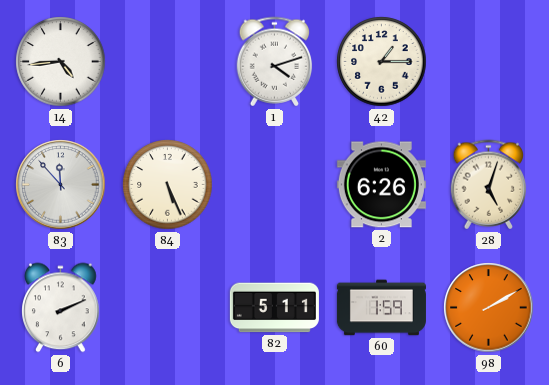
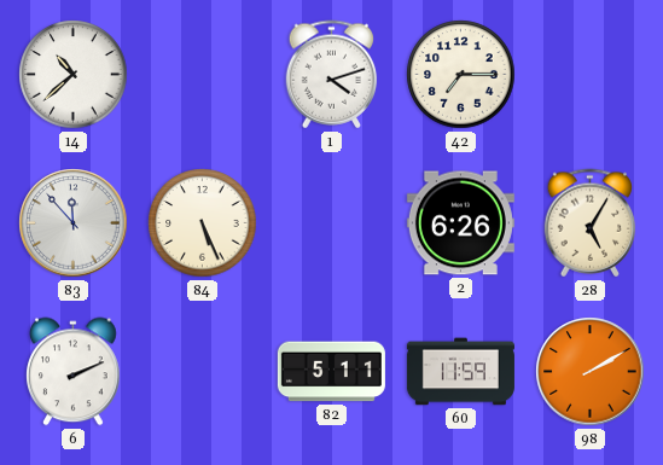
14: 4:44 -> 10:38
42: 1:15 -> 7:15
28: 5:03 -> 5:05
60: 1:59 -> 11:59
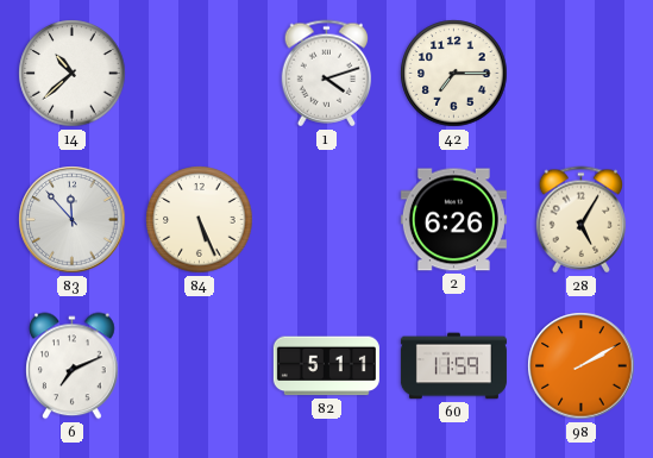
6: 2:11 -> 7:11
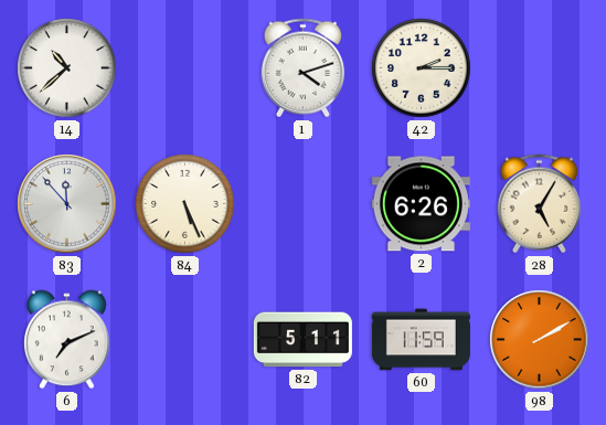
42: 7:15 -> 2:15
